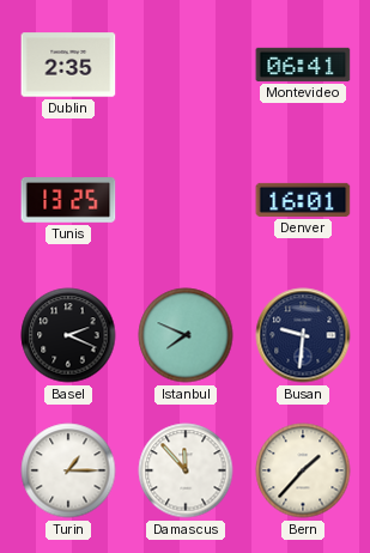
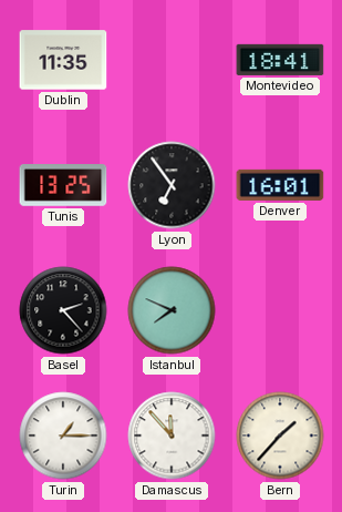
Dublin: 2:35 -> 11:35
Montevideo: 06:41 -> 18:41
Lyon: none -> 6:54
Basel: 2:19 -> 2:23
Busan: 9:31 -> none
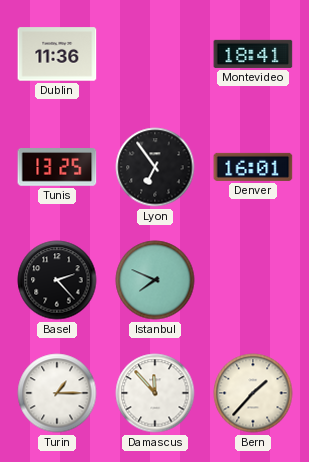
Dublin: 11:35 -> 11:36
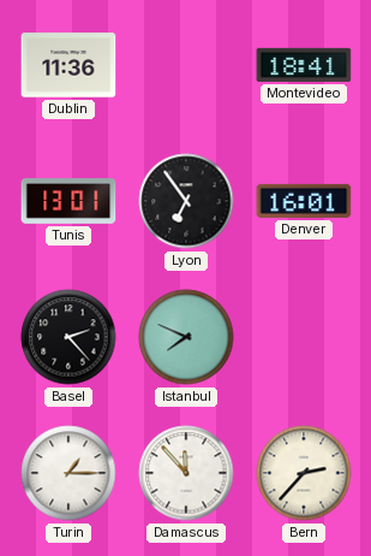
Tunis: 13:25 -> 13:01
Bern: 1:37 -> 2:37
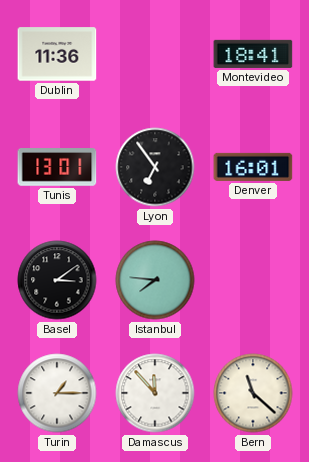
Basel: 2:23 -> 3:09
Istanbul: 7:49 -> 7:46
Bern: 2:37 -> 11:22
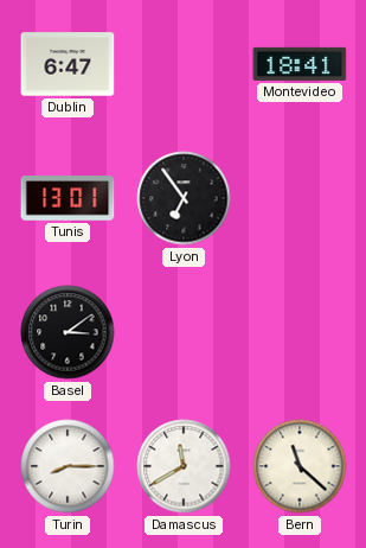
Dublin: 11:36 -> 6:47
Denver: 16:01 -> none
Istanbul: 7:46 -> none
Turin: 1:15 -> 8:15
Damascus: 11:53 -> 11:40
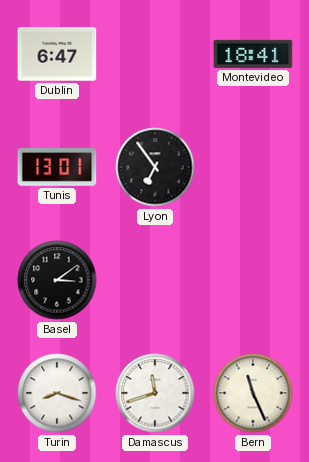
Turin: 8:15 -> 8:18
Damascus: 11:40 -> 11:42
Bern: 11:22 -> 11:26
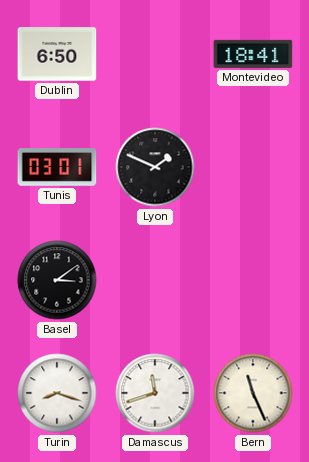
Dublin: 6:47 -> 6:50
Tunis: 13:01 -> 03:01
Lyon: 6:54 -> 1:49
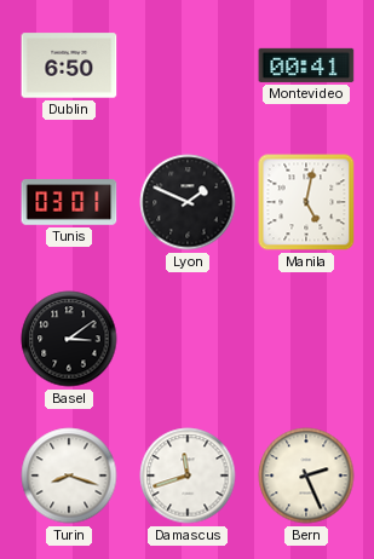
Montevideo: 18:41 -> 00:41
Manila: none -> 5:02
Bern: 11:26 -> 2:26
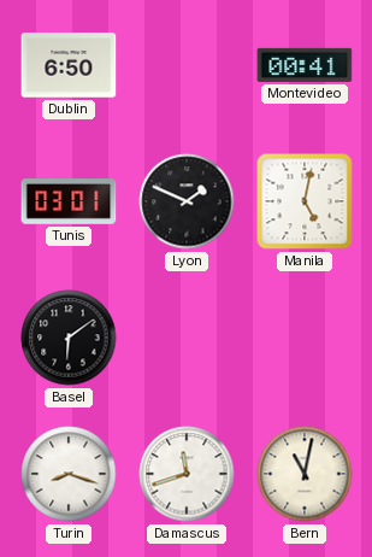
Basel: 3:09 -> 6:09
Bern: 2:26 -> 11:02
